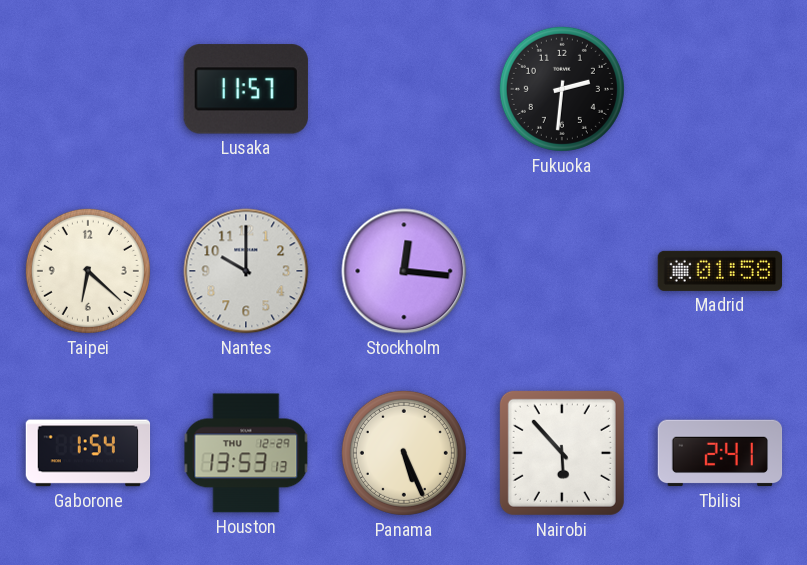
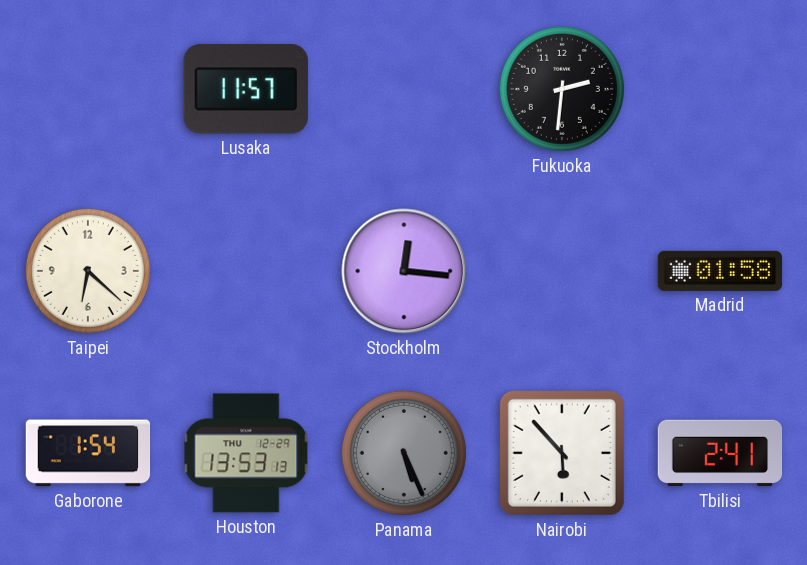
Nantes: 10:00 -> none
Panama dial: cream -> grey
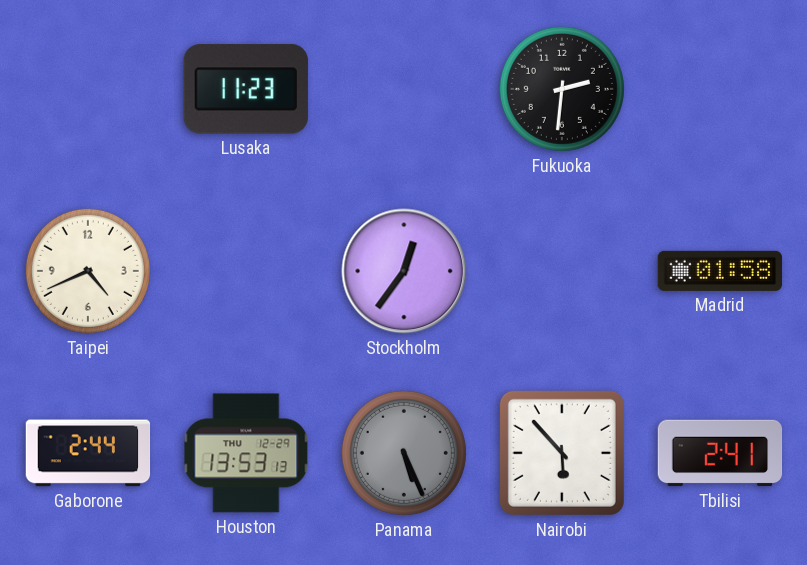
Lusaka: 11:57 -> 11:23
Taipei: 6:22 -> 4:41
Stockholm: 12:16 -> 12:36
Gaborone: 1:54 -> 2:44
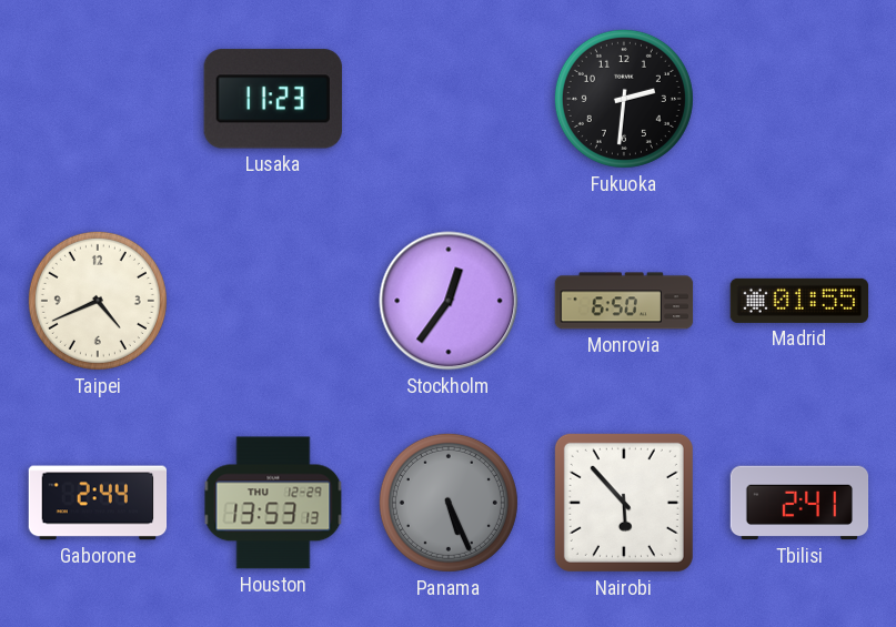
Monrovia: none -> 6:50
Madrid: 01:58 -> 01:55
